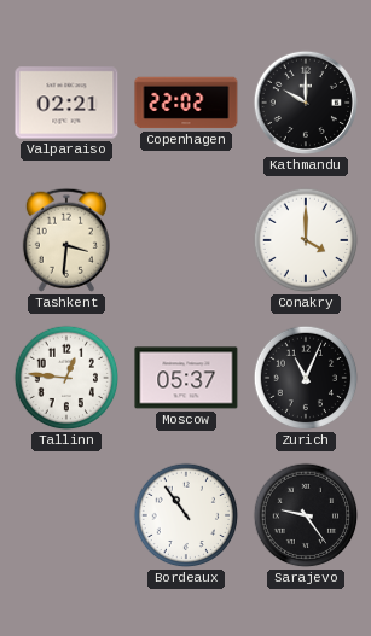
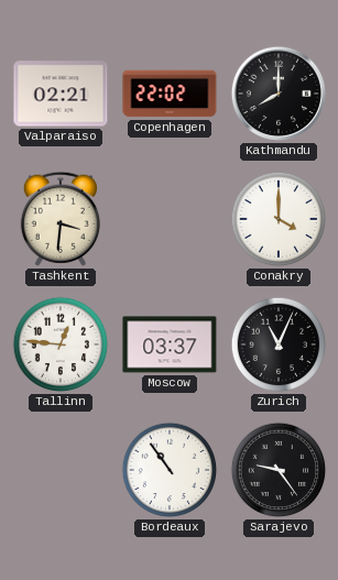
Kathmandu: 10:00 -> 8:00
Moscow: 05:37 -> 03:37
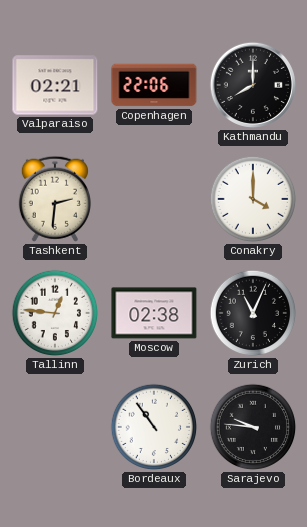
Copenhagen: 22:02 -> 22:06
Tashkent: 3:31 -> 2:31
Moscow: 03:37 -> 02:38
Sarajevo: 9:24 -> 9:46
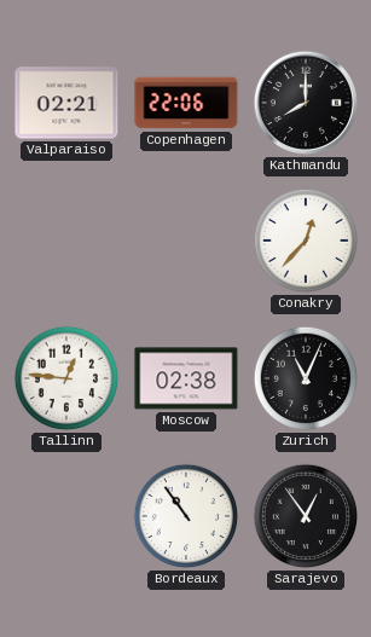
Tashkent: 2:31 -> none
Conakry: 4:00 -> 12:37
Sarajevo: 9:46 -> 12:54
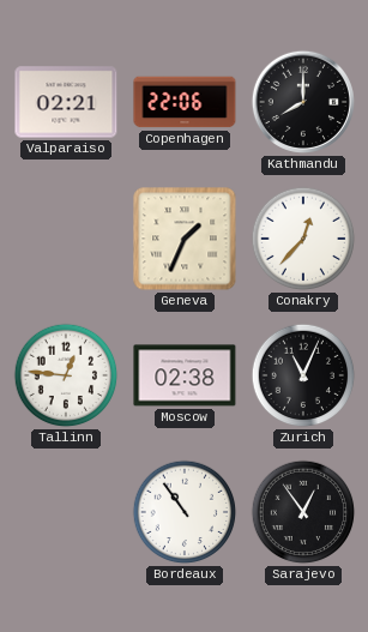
Geneva: none -> 1:34
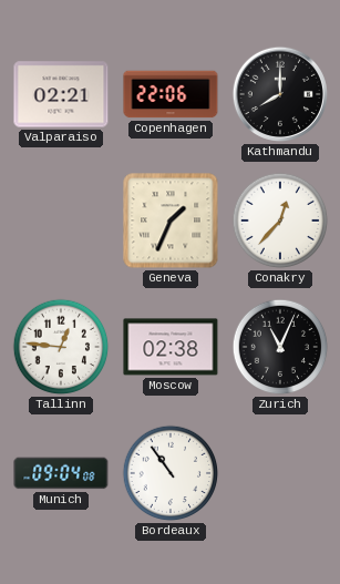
Munich: none -> 09:04
Sarajevo: 12:54 -> none
